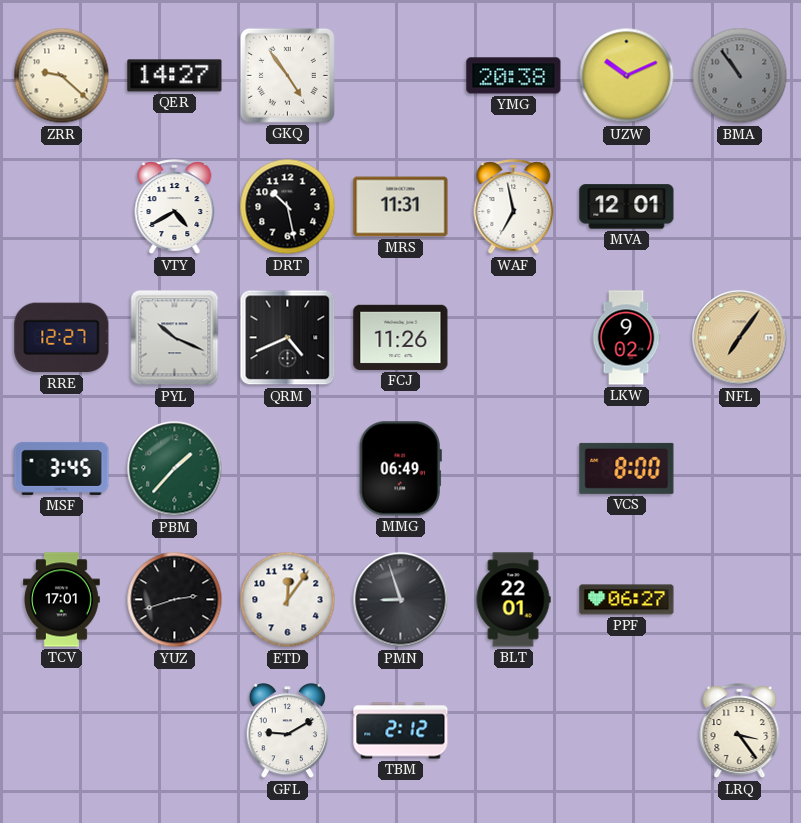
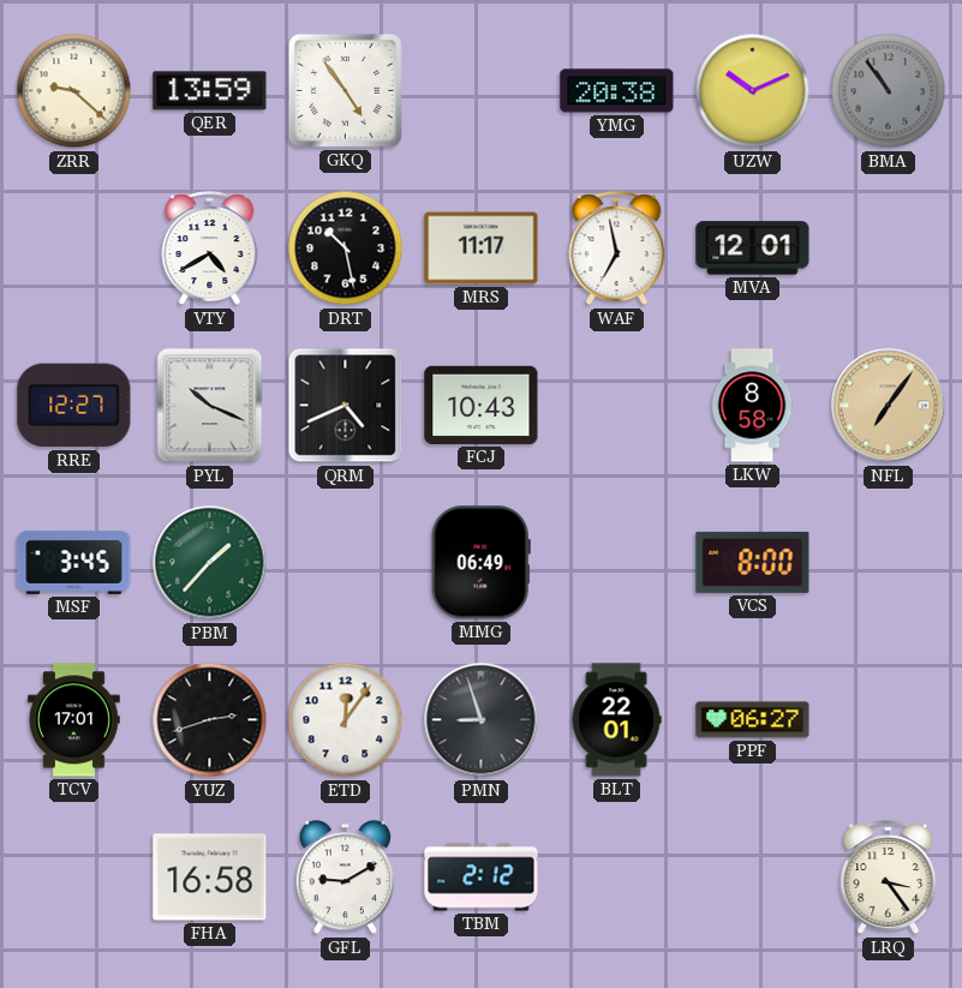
QER: 14:27 -> 13:59
MRS: 11:31 -> 11:17
FCJ: 11:26 -> 10:43
LKW: 9:02 -> 8:58
FHA: none -> 16:58
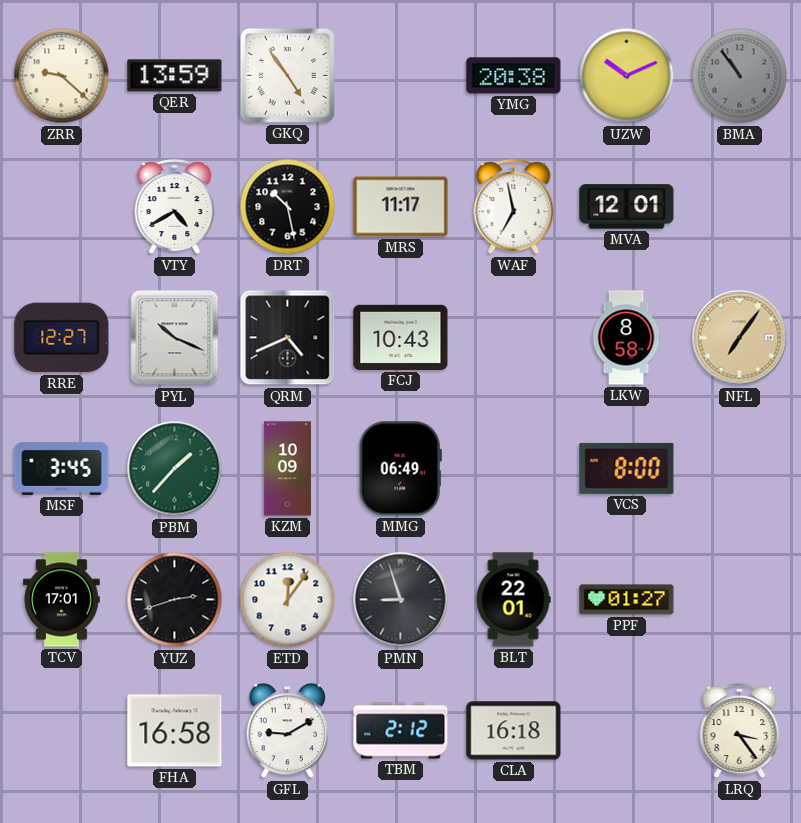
KZM: none -> 10:09
PPF: 06:27 -> 01:27
CLA: none -> 16:18
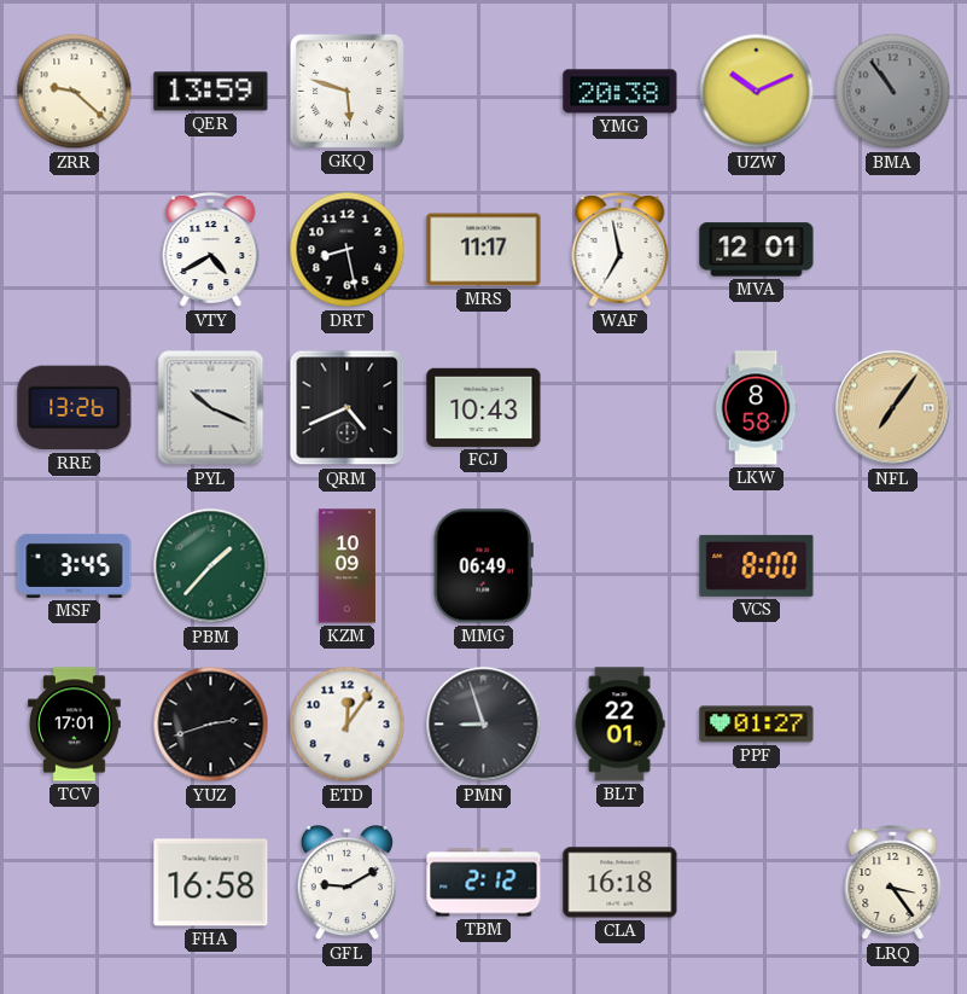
GKQ: 4:54 -> 5:48
DRT: 10:28 -> 8:28
RRE: 12:27 -> 13:26
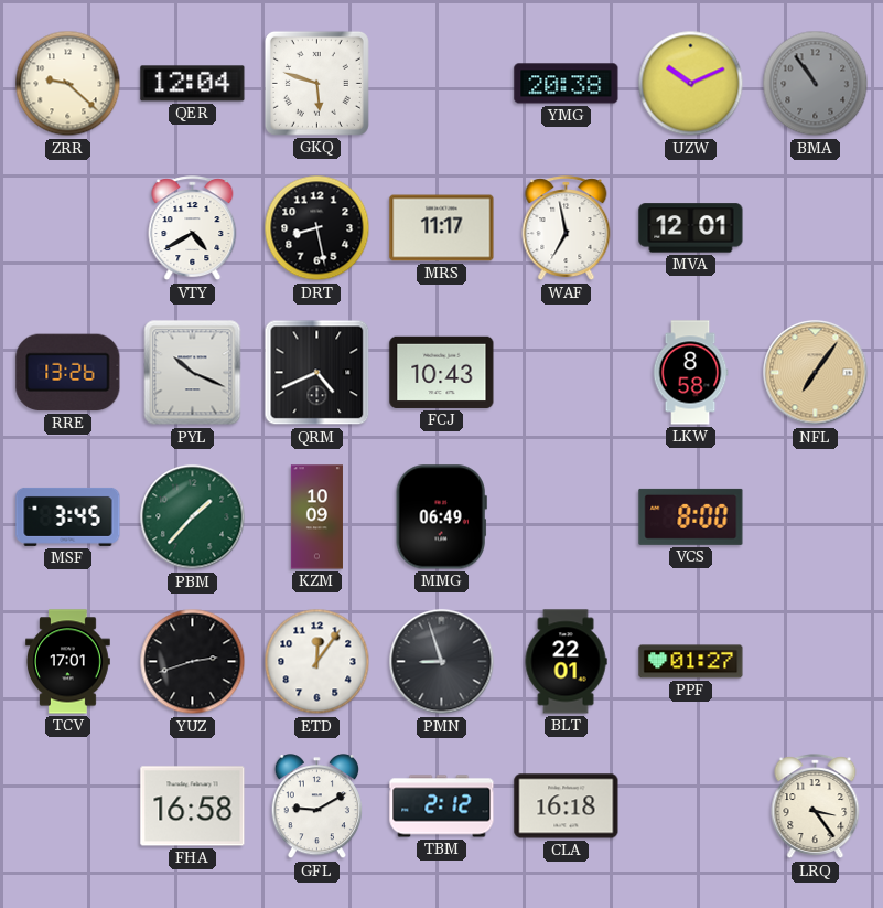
QER: 13:59 -> 12:04
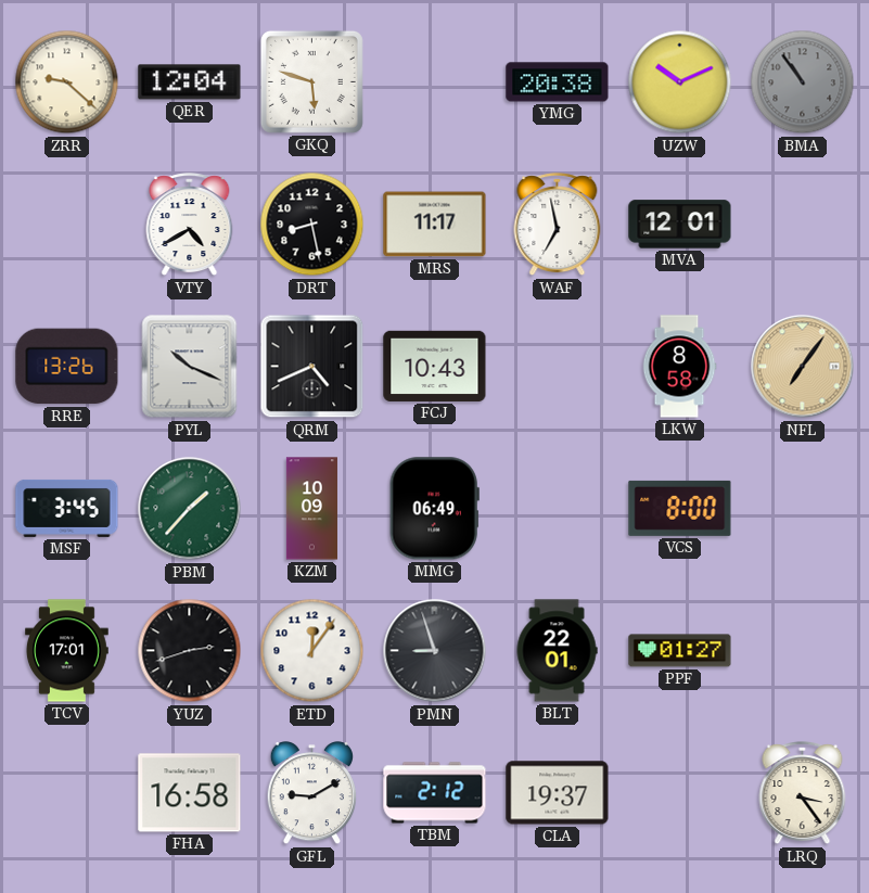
CLA: 16:18 -> 19:37
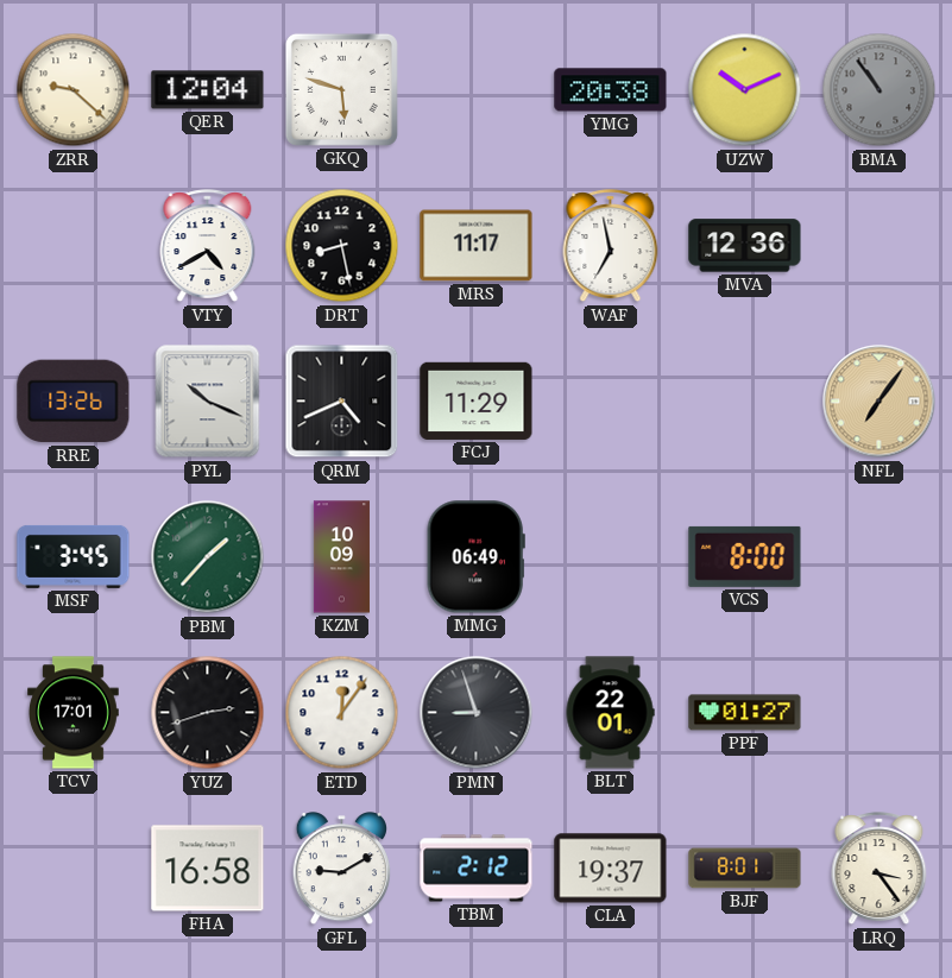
MVA: 12:01 -> 12:36
FCJ: 10:43 -> 11:29
LKW: 8:58 -> none
BJF: none -> 8:01
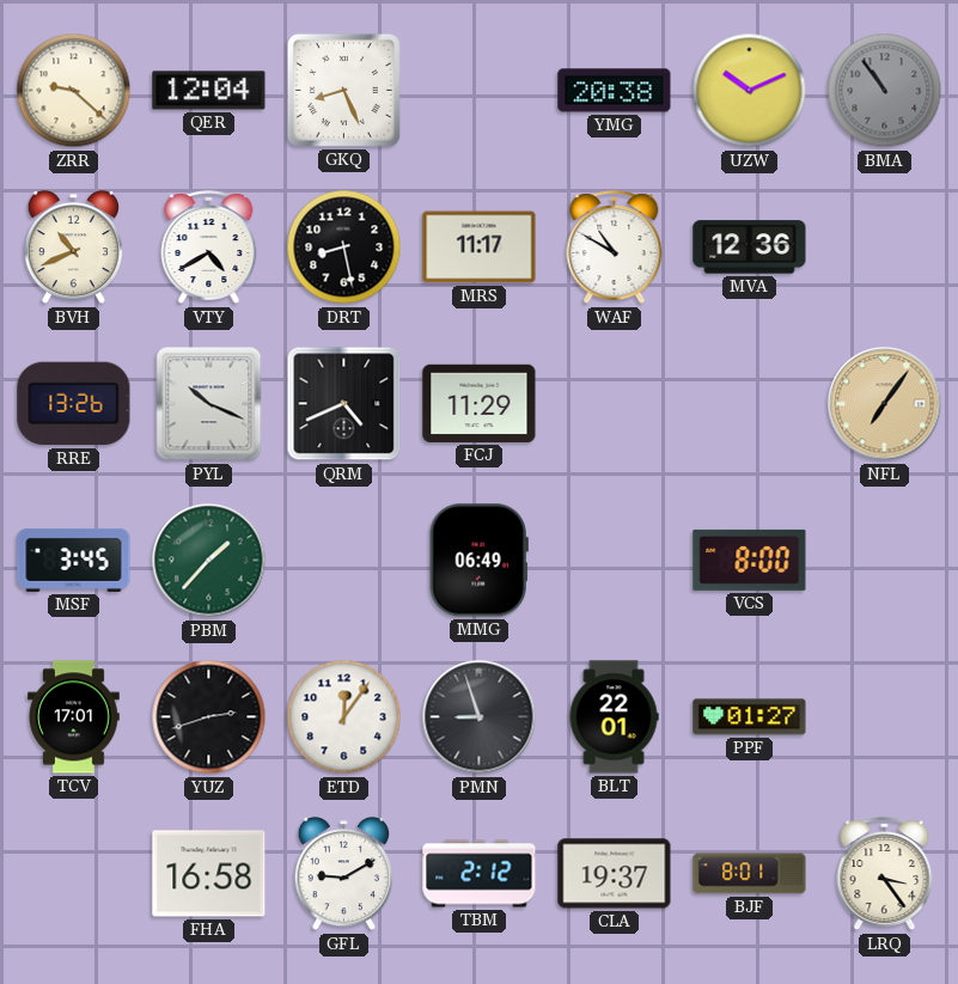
GKQ: 5:48 -> 8:26
BVH: none -> 10:41
WAF: 6:58 -> 10:50
KZM: 10:09 -> none
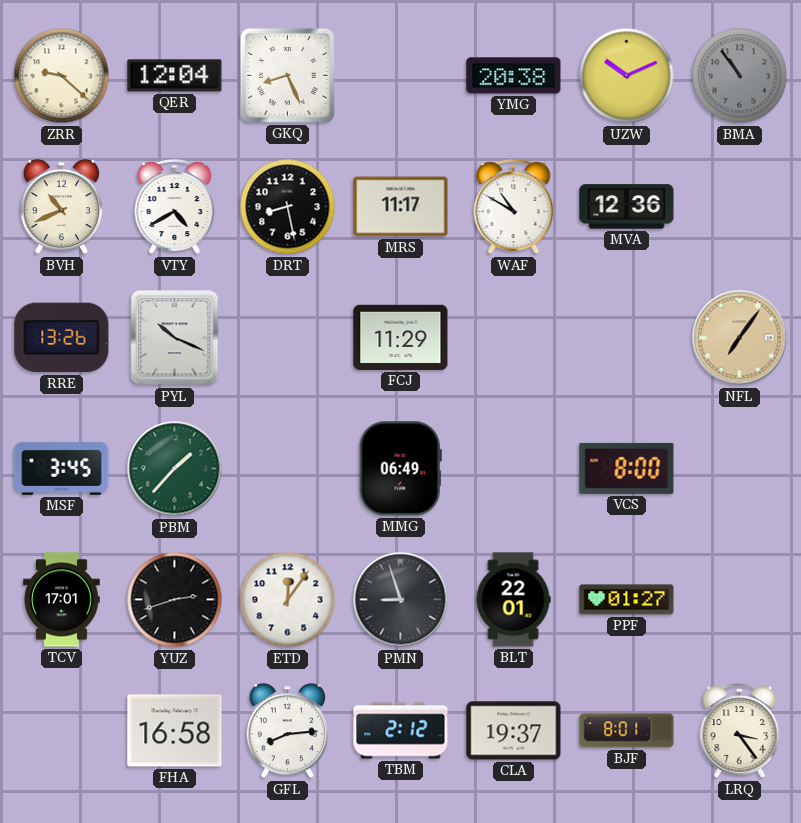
QRM: 4:41 -> none
GFL: 9:10 -> 8:14
